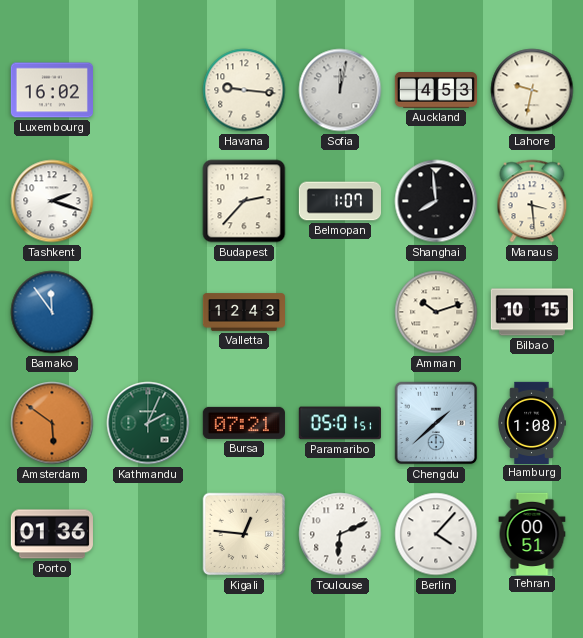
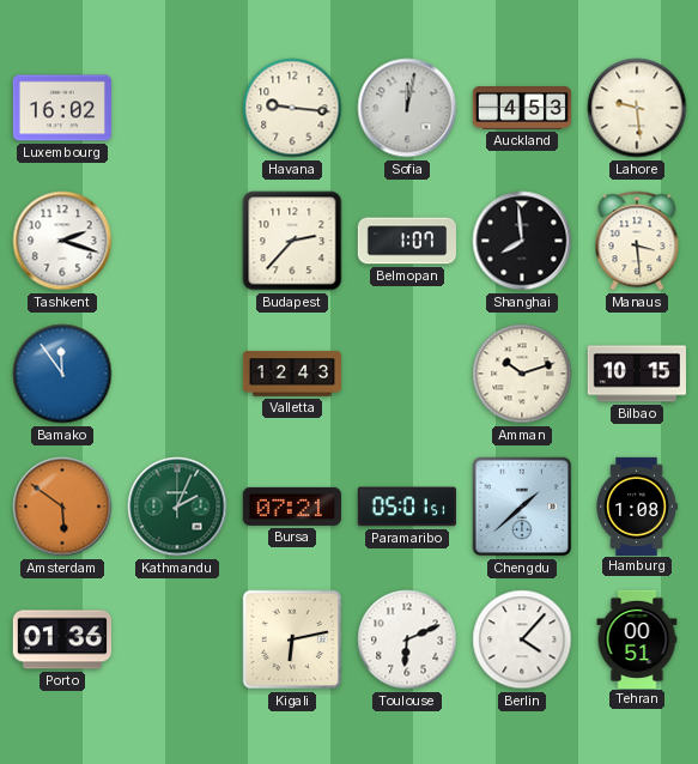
Lahore: 9:32 -> 9:29
Kigali: 12:46 -> 6:13
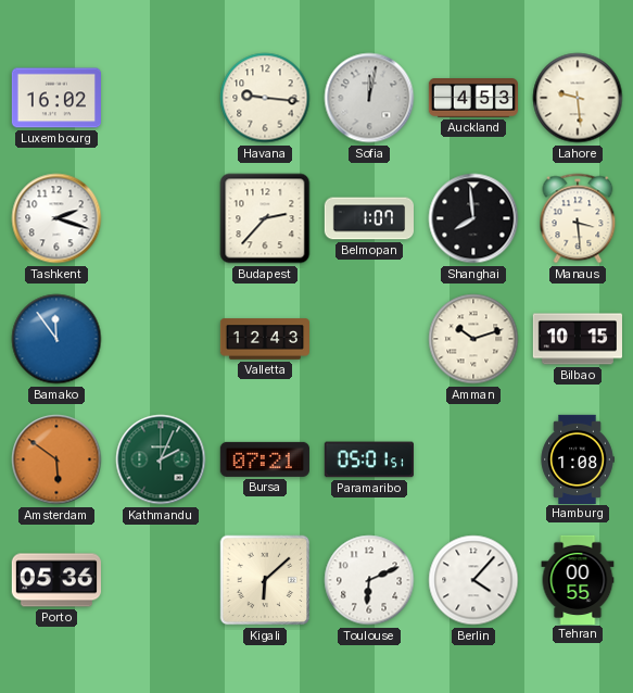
Chengdu: 1:38 -> none
Porto: 01:36 -> 05:36
Kigali: 6:13 -> 6:08
Tehran: 00:51 -> 00:55
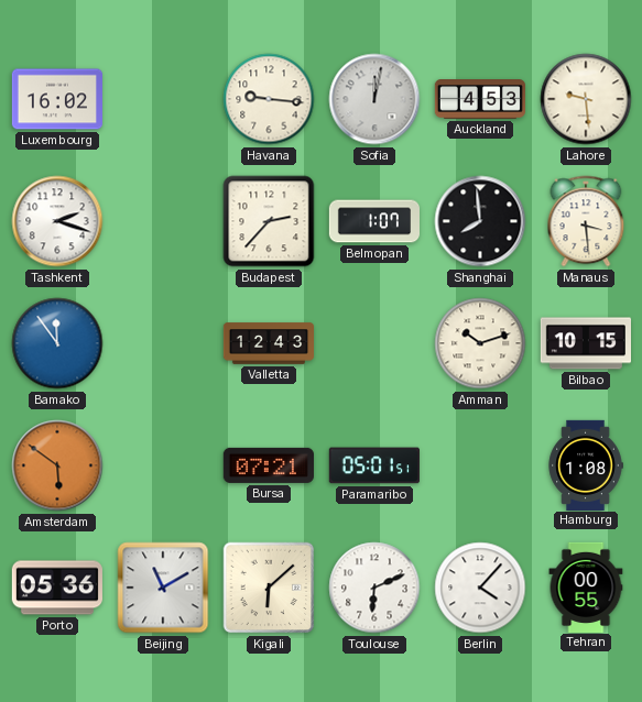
Kathmandu: 2:04 -> none
Beijing: none -> 11:10
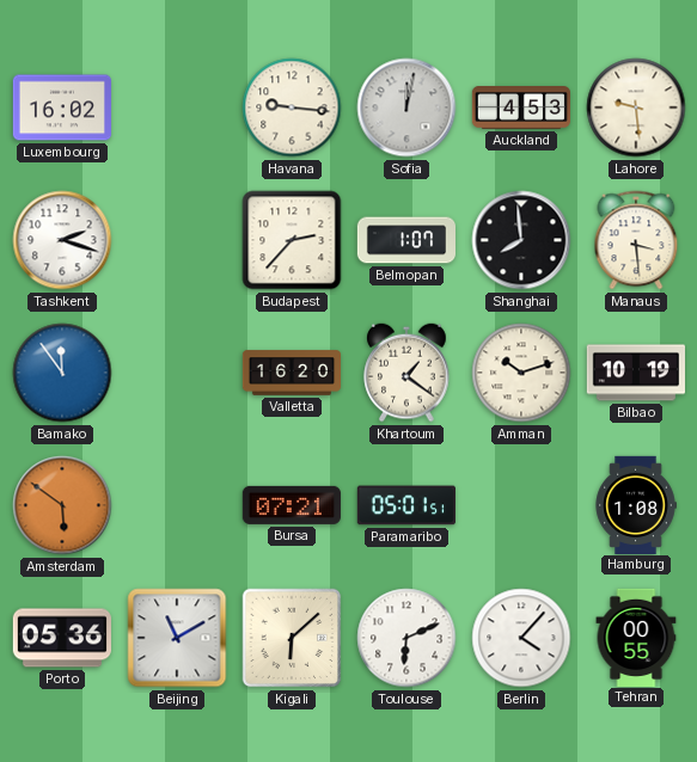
Valletta: 12:43 -> 16:20
Khartoum: none -> 1:21
Bilbao: 10:15 -> 10:19
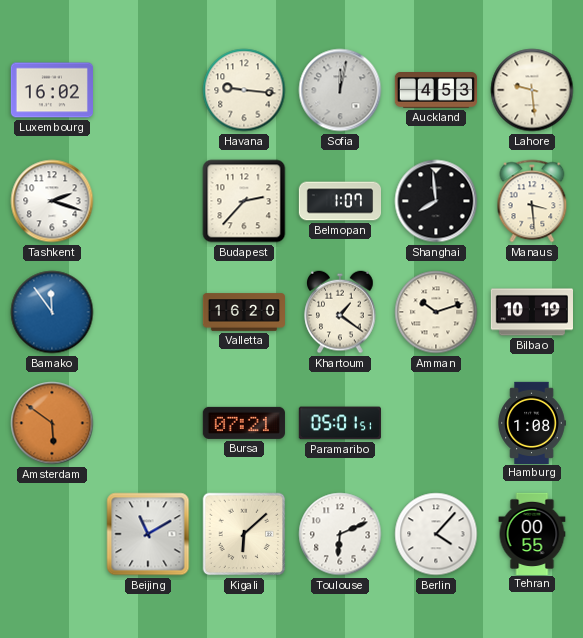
Porto: 05:36 -> none
